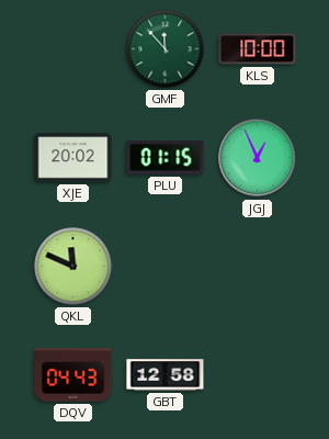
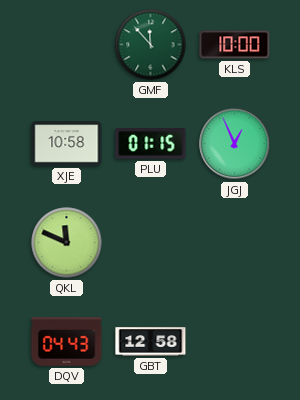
XJE: 20:02 -> 10:58
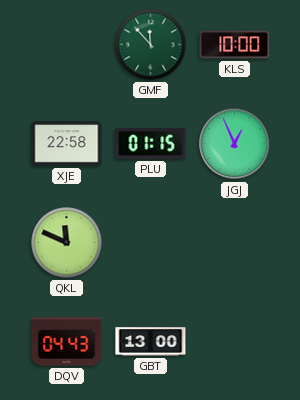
XJE: 10:58 -> 22:58
GBT: 12:58 -> 13:00
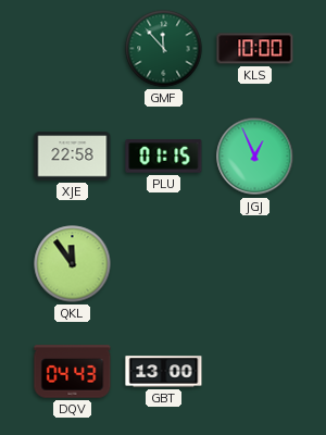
QKL: 11:49 -> 11:54
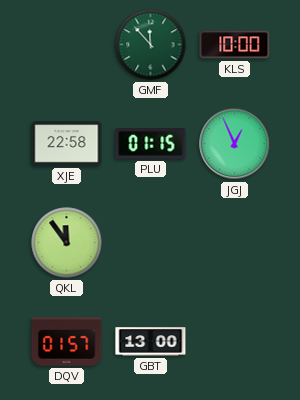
DQV: 04:43 -> 01:57
